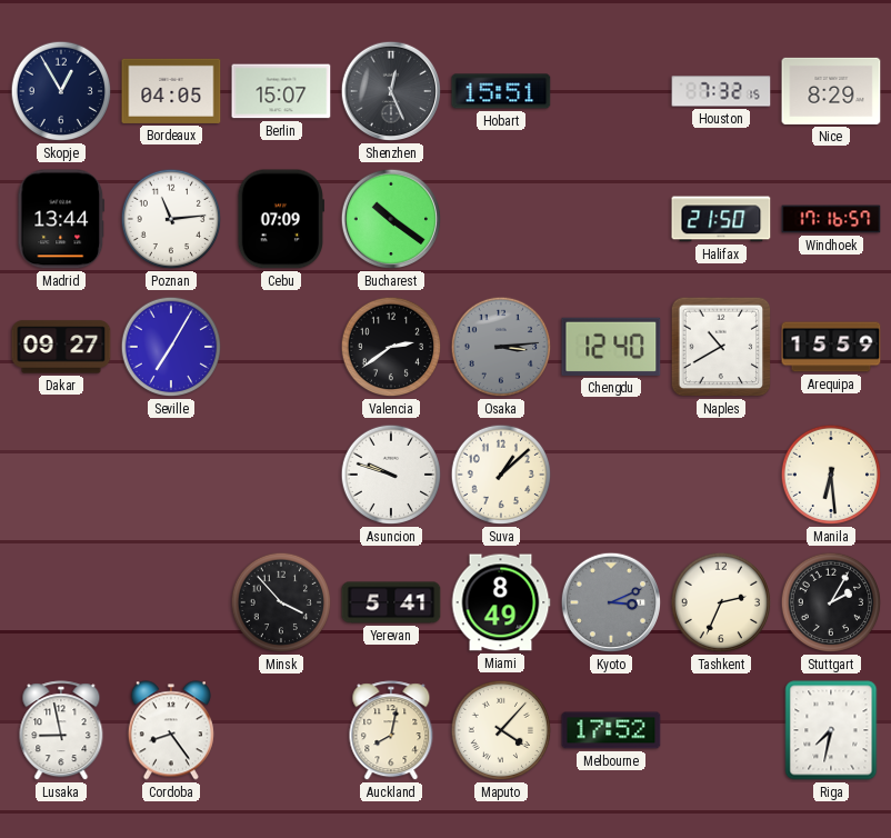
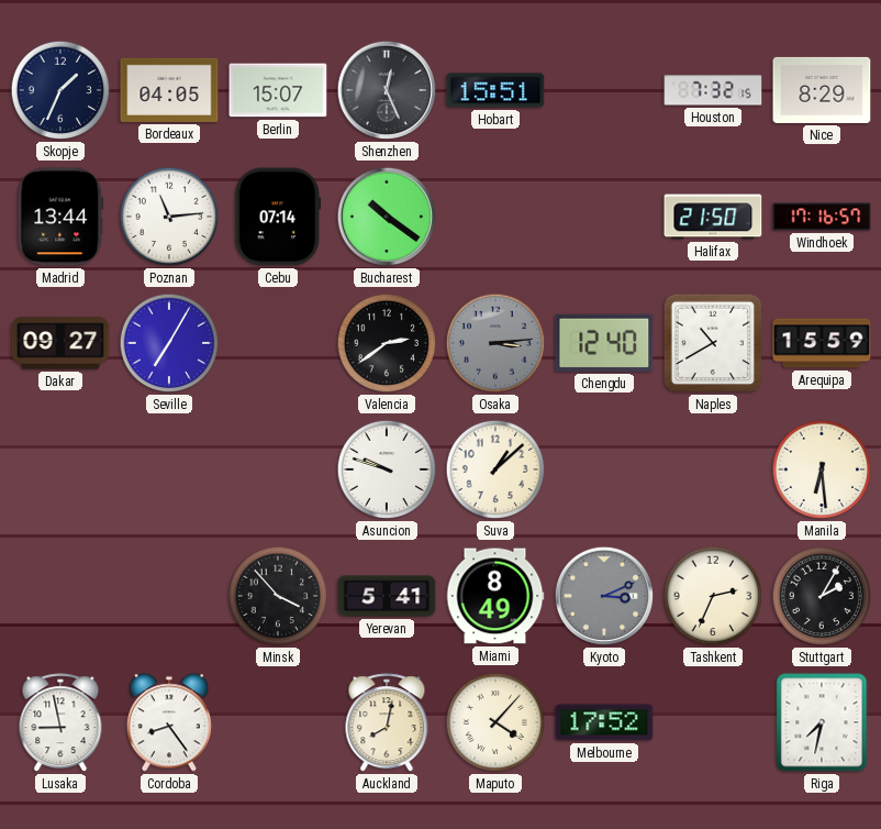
Skopje: 12:55 -> 1:34
Cebu: 07:09 -> 07:14
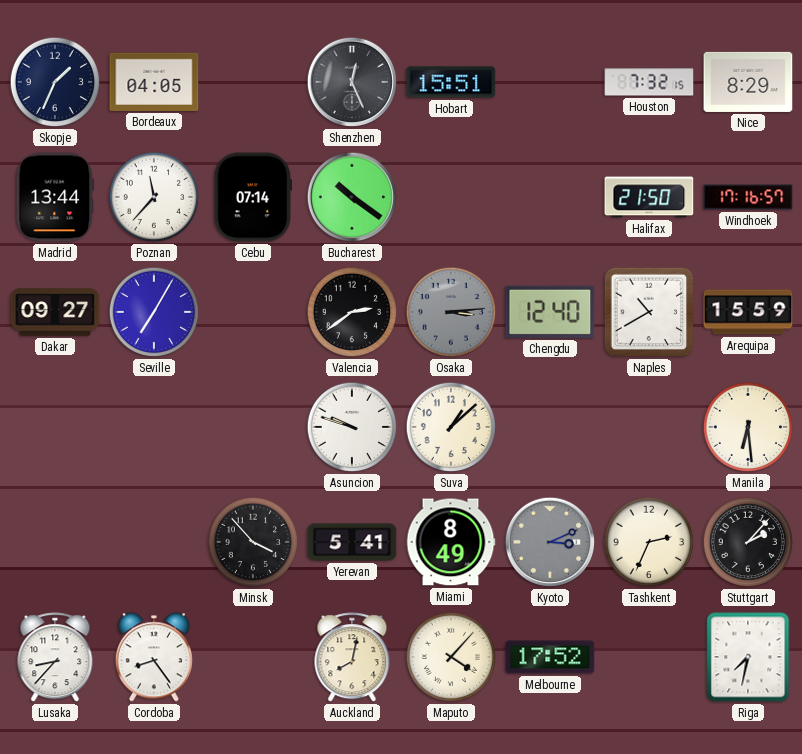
Berlin: 15:07 -> none
Poznan: 11:14 -> 11:37
Stuttgart: 2:05 -> 2:07
Lusaka: 8:58 -> 8:37
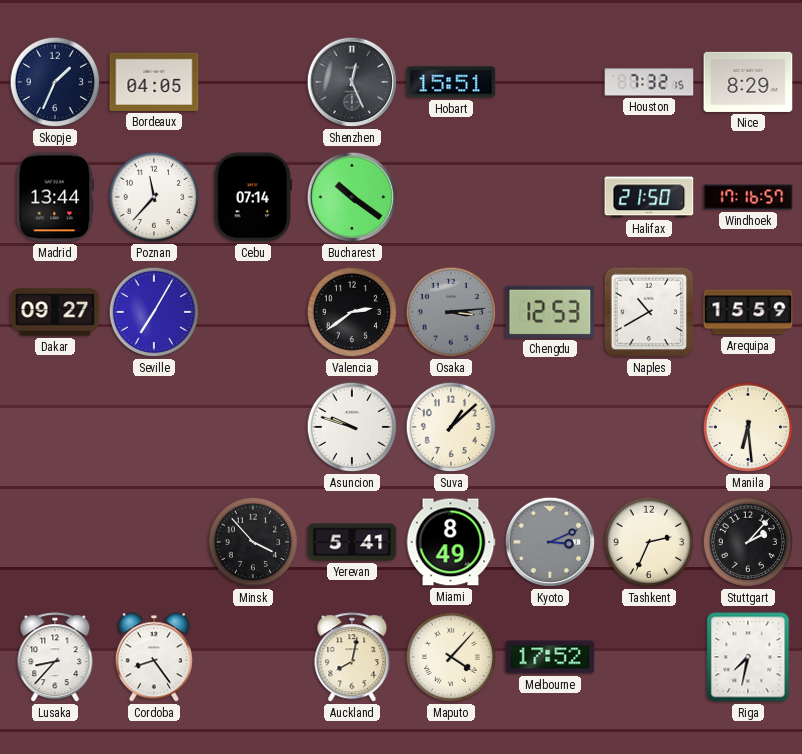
Chengdu: 12:40 -> 12:53
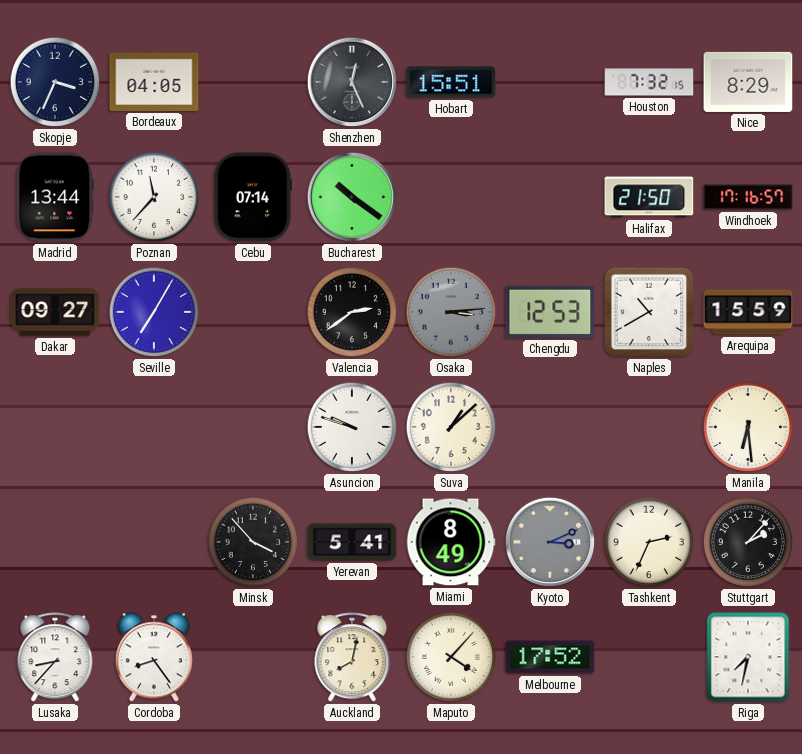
Skopje: 1:34 -> 3:34
